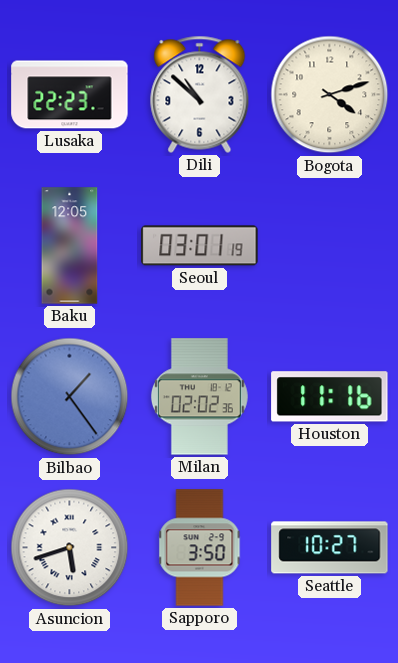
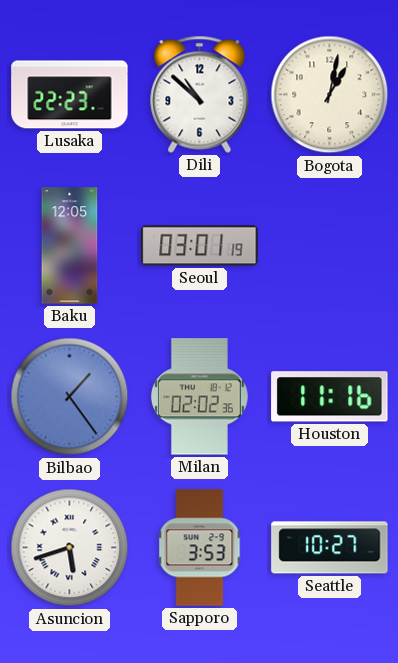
Bogota: 4:12 -> 1:02
Sapporo: 3:50 -> 3:53
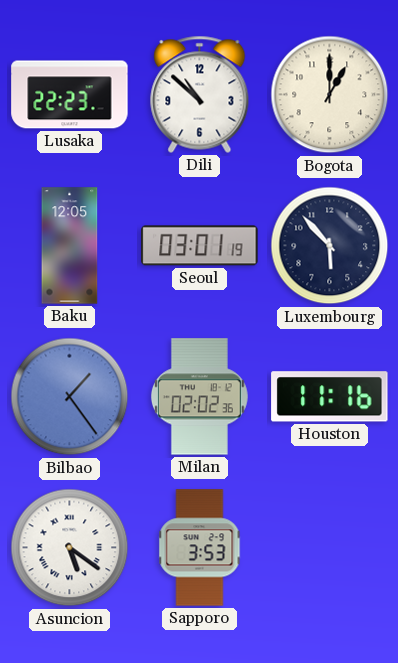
Bogota: 1:02 -> 1:00
Luxembourg: none -> 5:53
Asuncion: 5:42 -> 5:21
Seattle: 10:27 -> none
